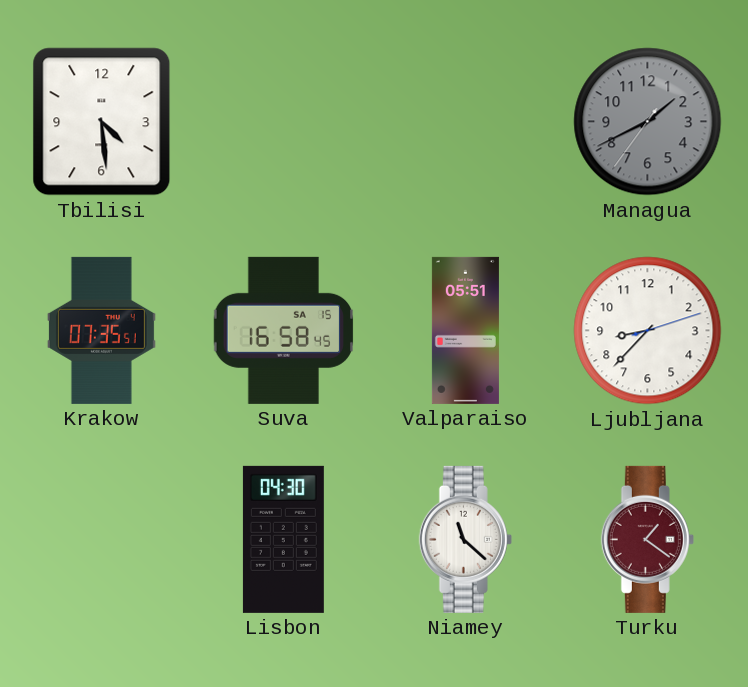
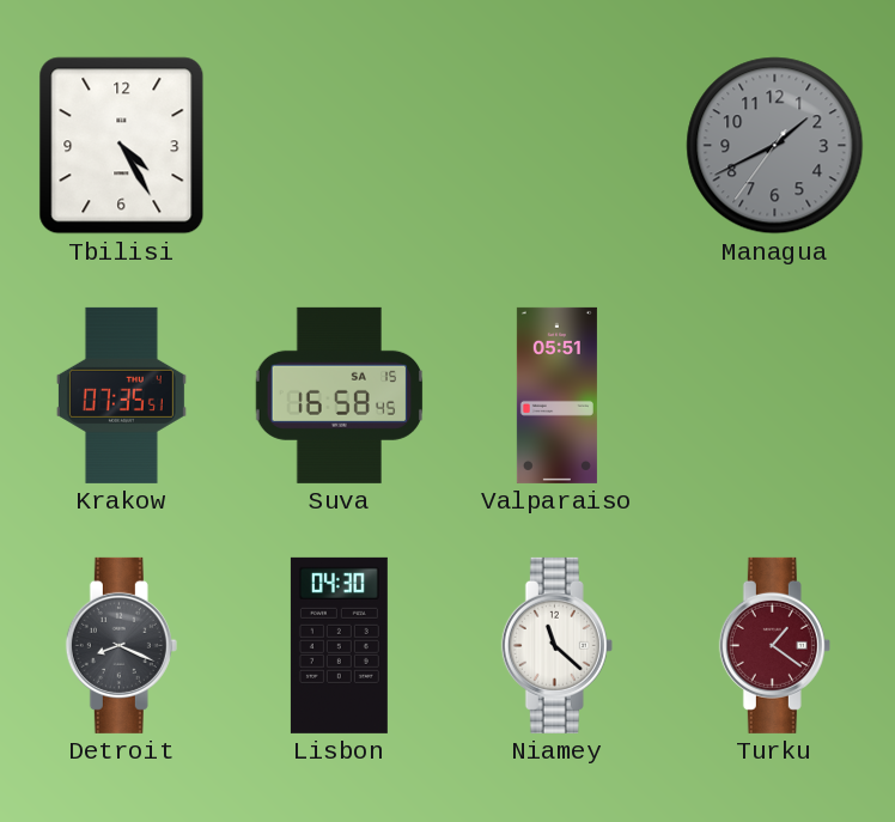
Tbilisi: 4:29 -> 4:25
Ljubljana: 8:37 -> none
Detroit: none -> 8:19
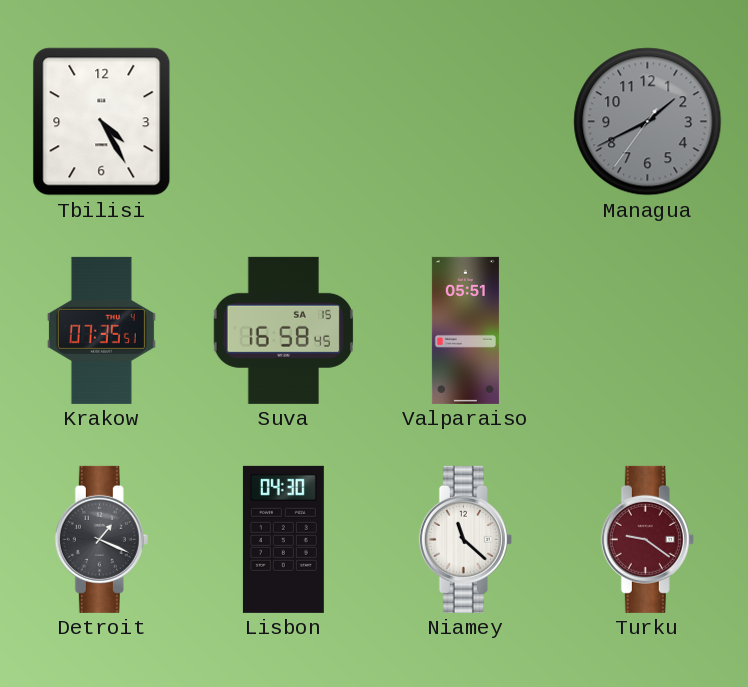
Detroit: 8:19 -> 1:19
Turku: 1:21 -> 9:21
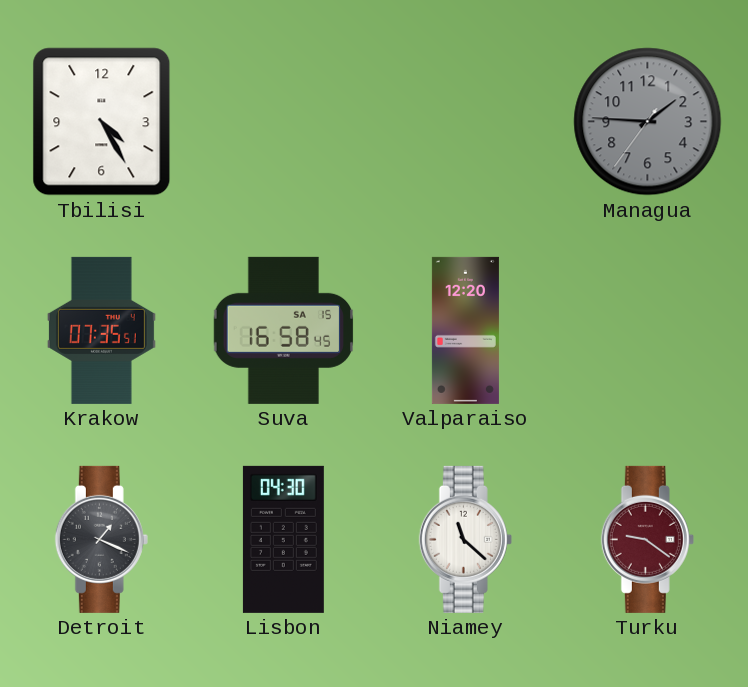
Managua: 1:40 -> 1:45
Valparaiso: 05:51 -> 12:20
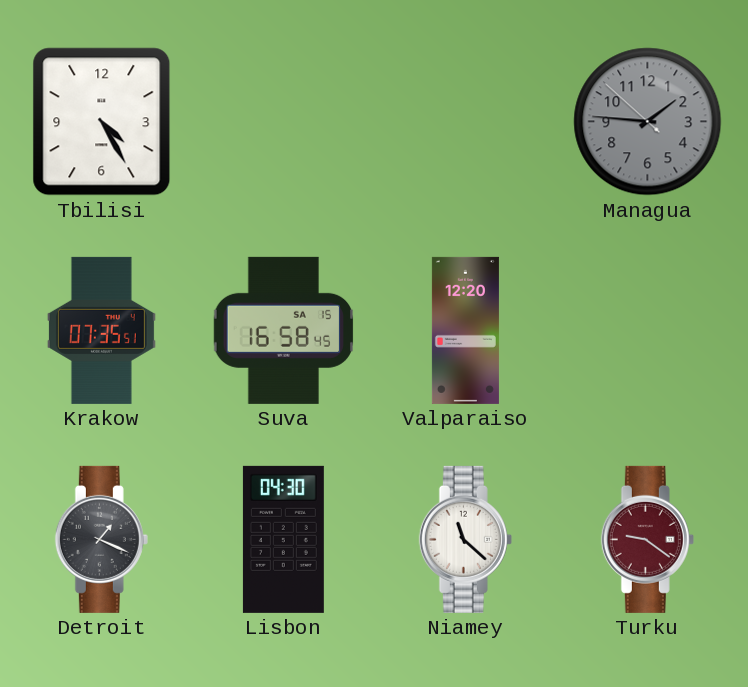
Managua: 1:45:36 -> 1:45:52
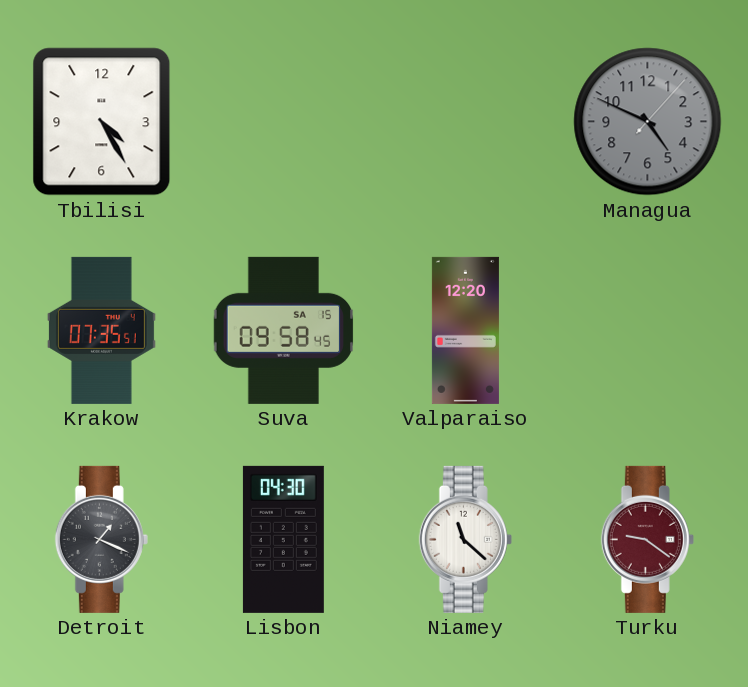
Managua: 1:45 -> 4:49
Suva: 16:58 -> 09:58
